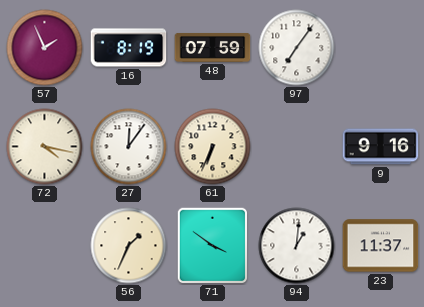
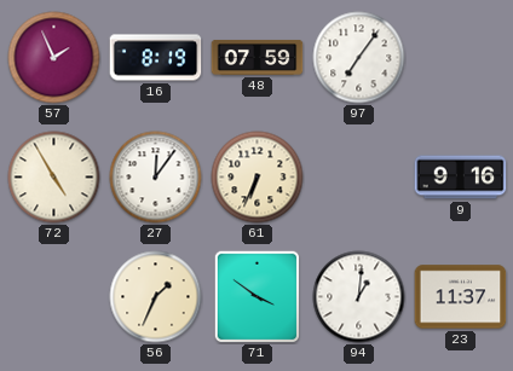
72: 4:17 -> 4:55
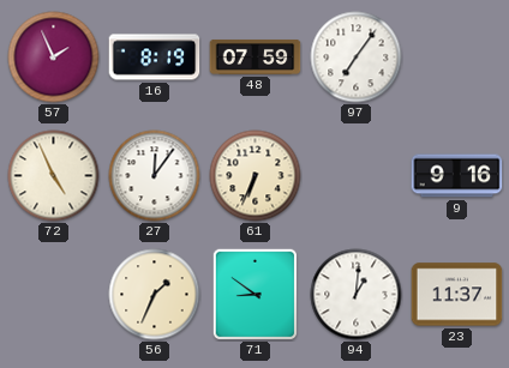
72: 4:55 -> 4:56
71: 3:51 -> 8:51
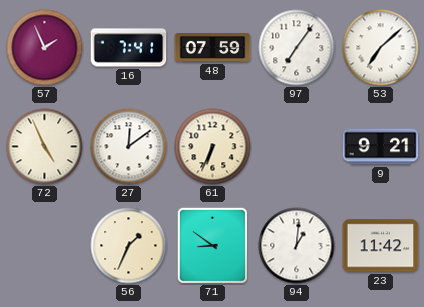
16: 8:19 -> 7:41
53: none -> 7:08
27: 12:06 -> 12:09
9: 9:16 -> 9:21
23: 11:37 -> 11:42
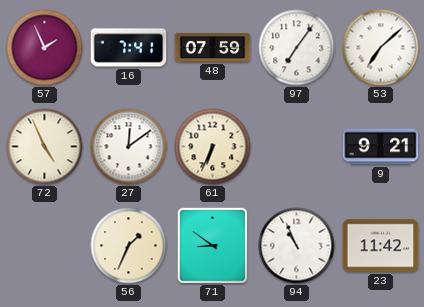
94: 1:01 -> 10:56
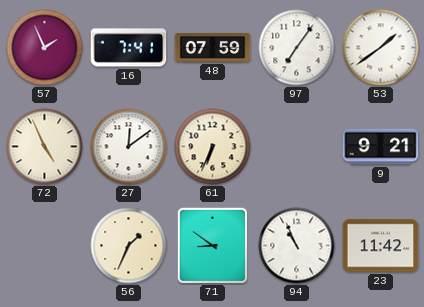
53: 7:08 -> 1:39
